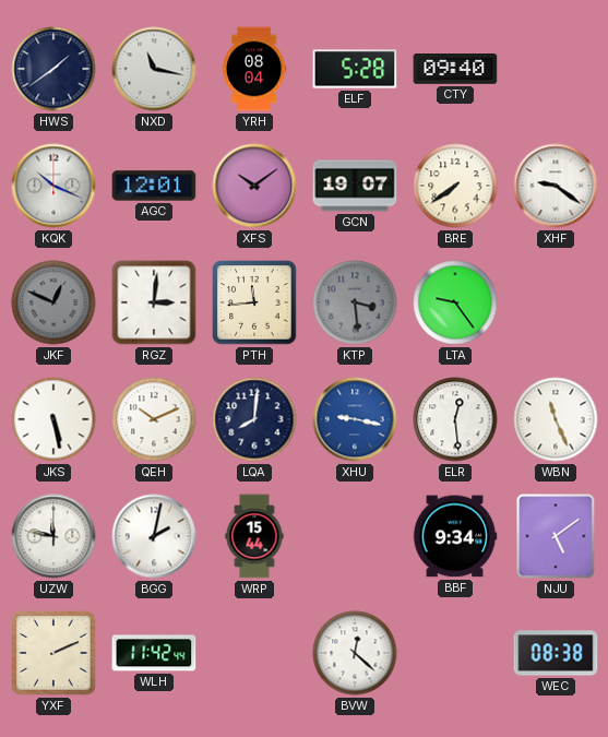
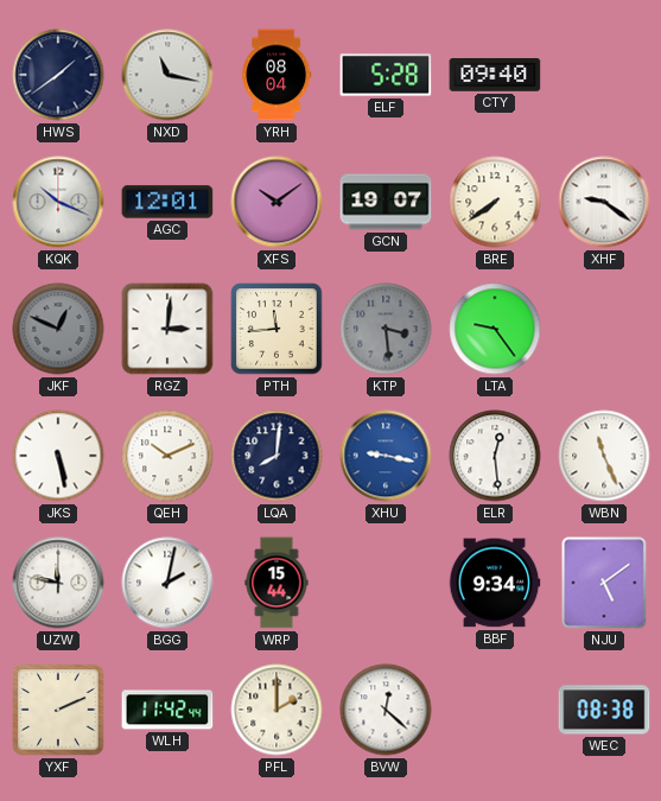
PFL: none -> 2:00
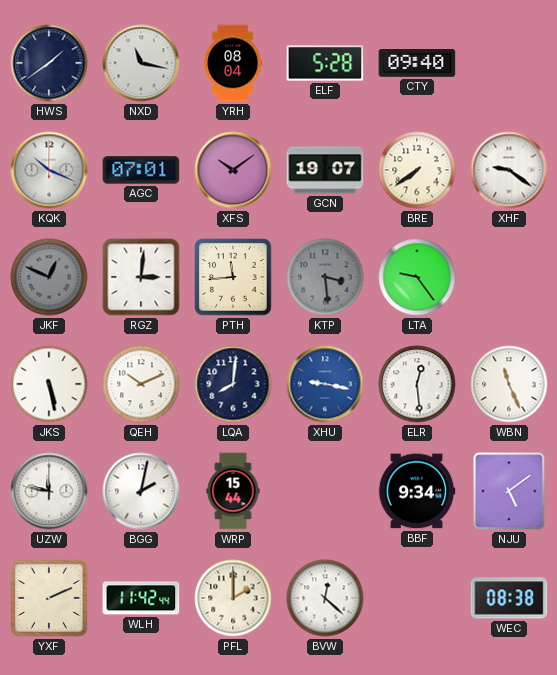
AGC: 12:01 -> 07:01
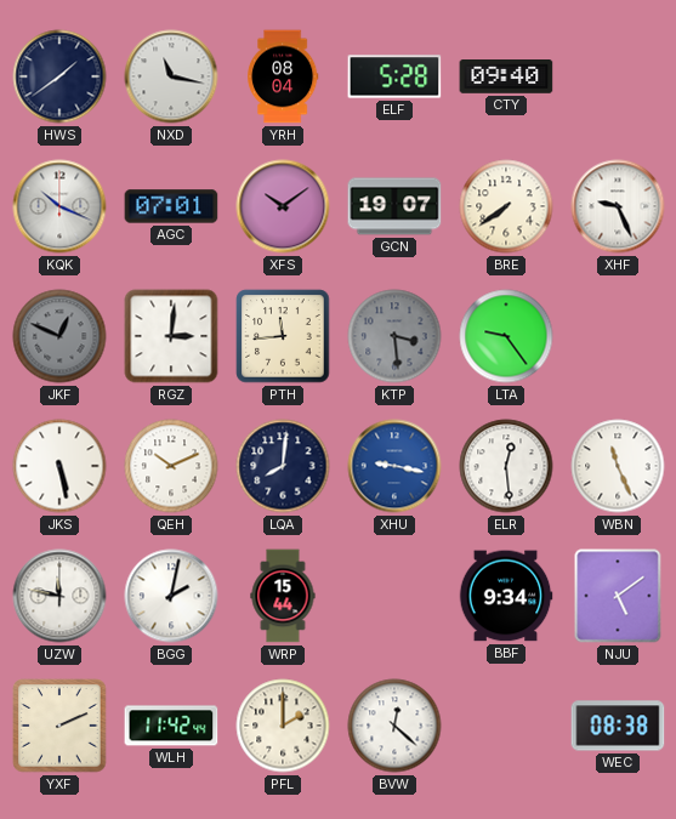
XHF: 9:21 -> 9:26
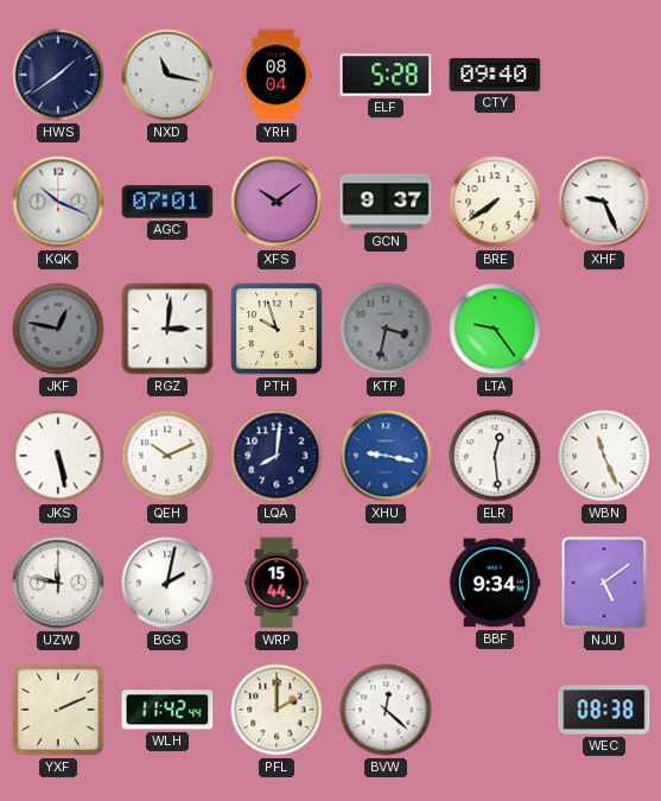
GCN: 19:07 -> 9:37
JKF: 12:49 -> 12:47
PTH: 11:44 -> 9:57
KTP: 3:29 -> 3:32
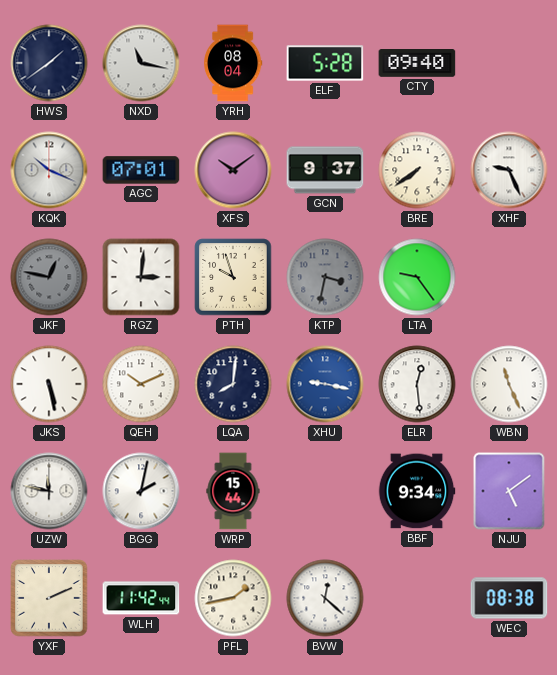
PFL: 2:00 -> 1:43
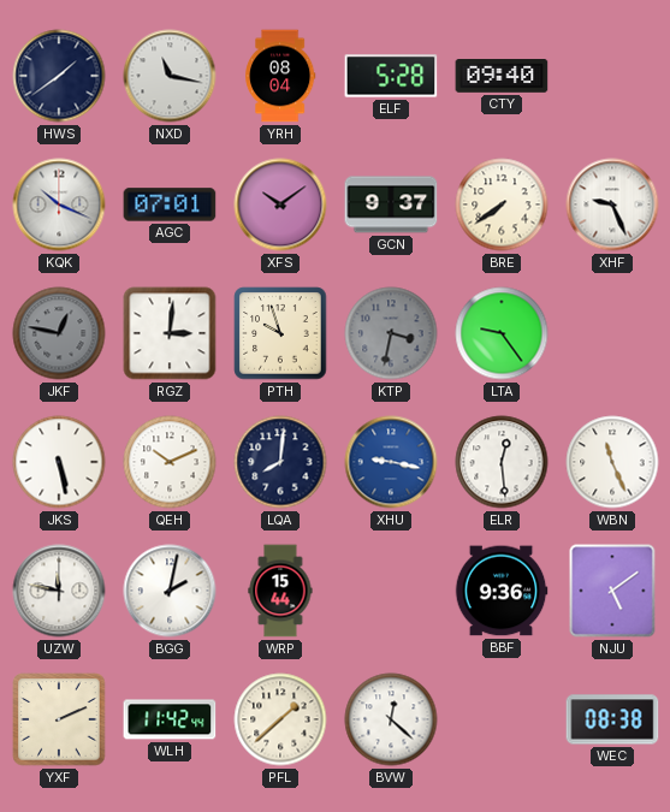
BBF: 9:34 -> 9:36
PFL: 1:43 -> 1:38
